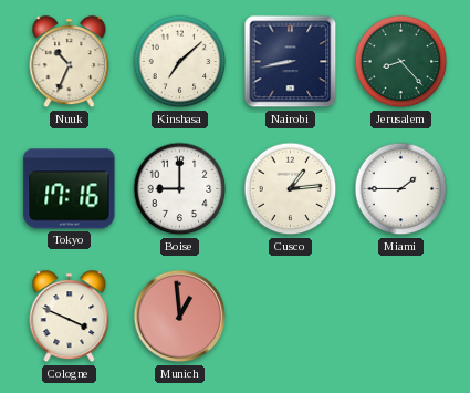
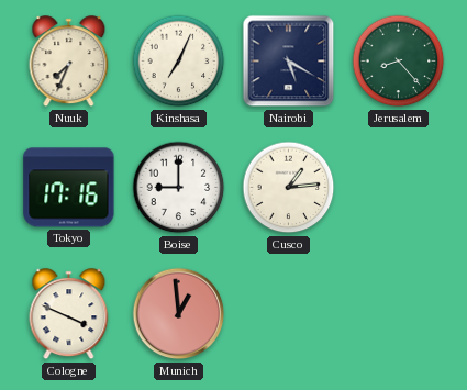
Nuuk: 10:34 -> 7:34
Kinshasa: 7:08 -> 7:04
Nairobi: 8:43 -> 5:20
Miami: 1:45 -> none
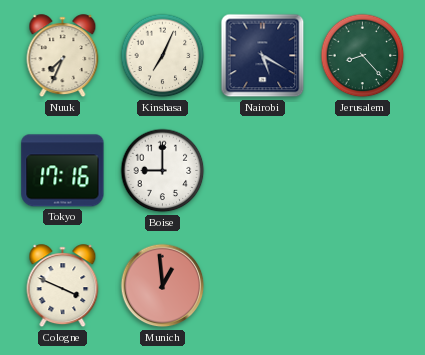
Cusco: 1:14 -> none
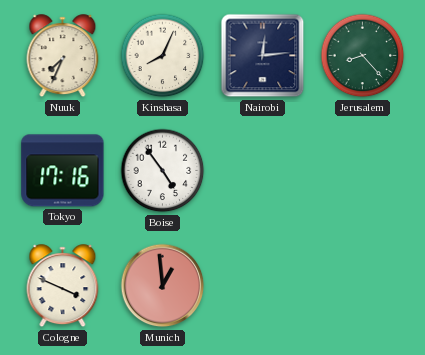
Kinshasa: 7:04 -> 8:04
Nairobi: 5:20 -> 12:14
Boise: 9:00 -> 4:54
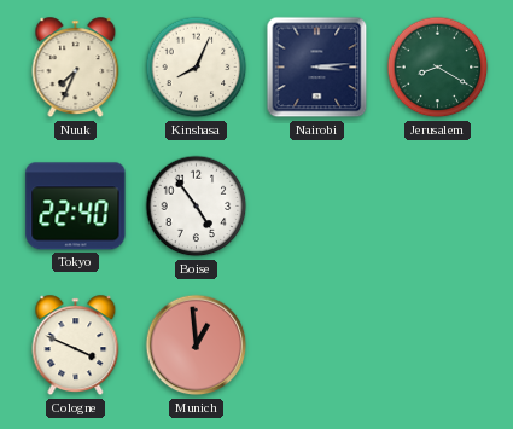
Nairobi: 12:14 -> 3:14
Jerusalem: 8:23 -> 8:20
Tokyo: 17:16 -> 22:40
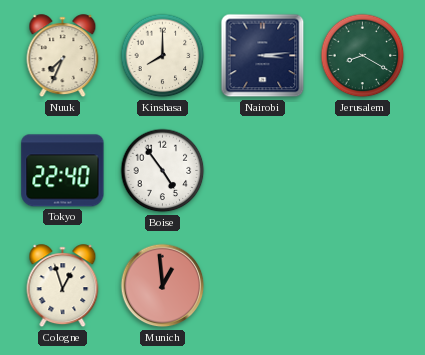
Kinshasa: 8:04 -> 8:00
Cologne: 3:49 -> 12:57
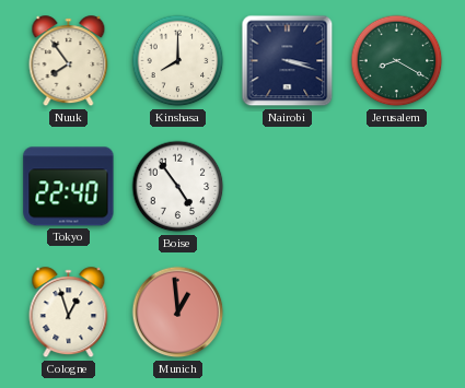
Nuuk: 7:34 -> 7:54
Nairobi: 3:14 -> 3:18
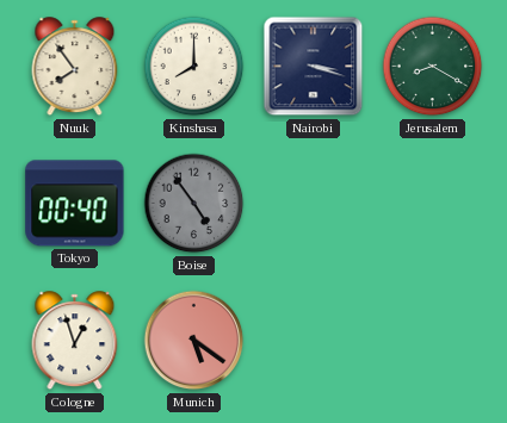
Tokyo: 22:40 -> 00:40
Boise dial: white -> grey
Munich: 12:59 -> 5:21
